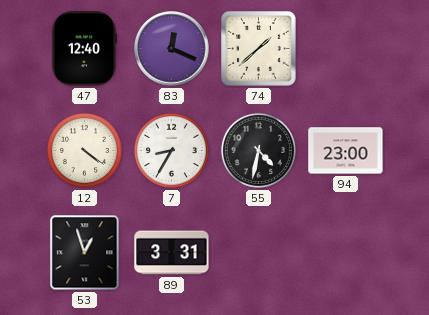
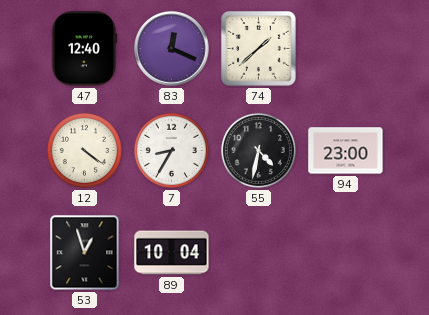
89: 3:31 -> 10:04
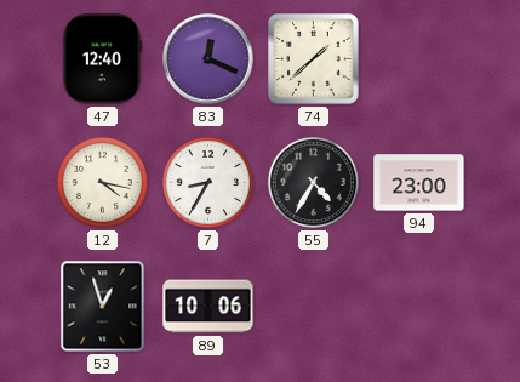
12: 4:21 -> 4:17
55: 4:32 -> 4:35
89: 10:04 -> 10:06
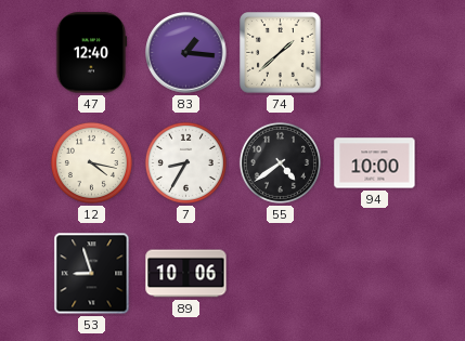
83: 12:19 -> 1:16
55: 4:35 -> 4:39
94: 23:00 -> 10:00
53: 12:57 -> 8:57
